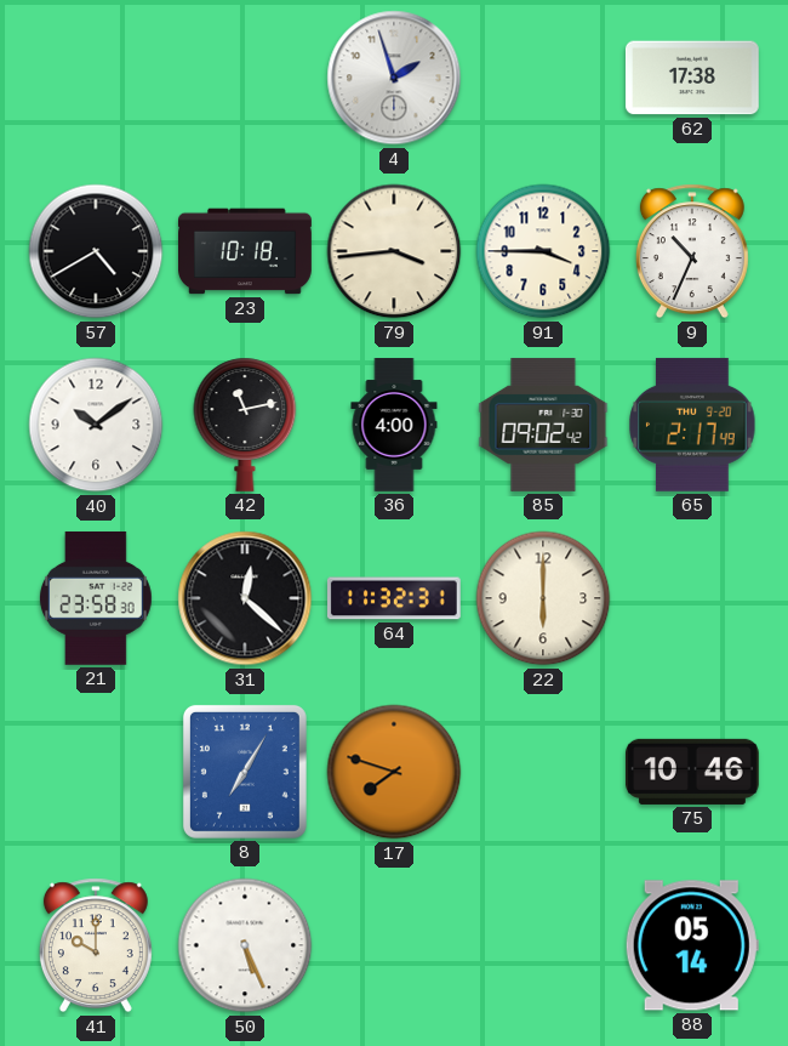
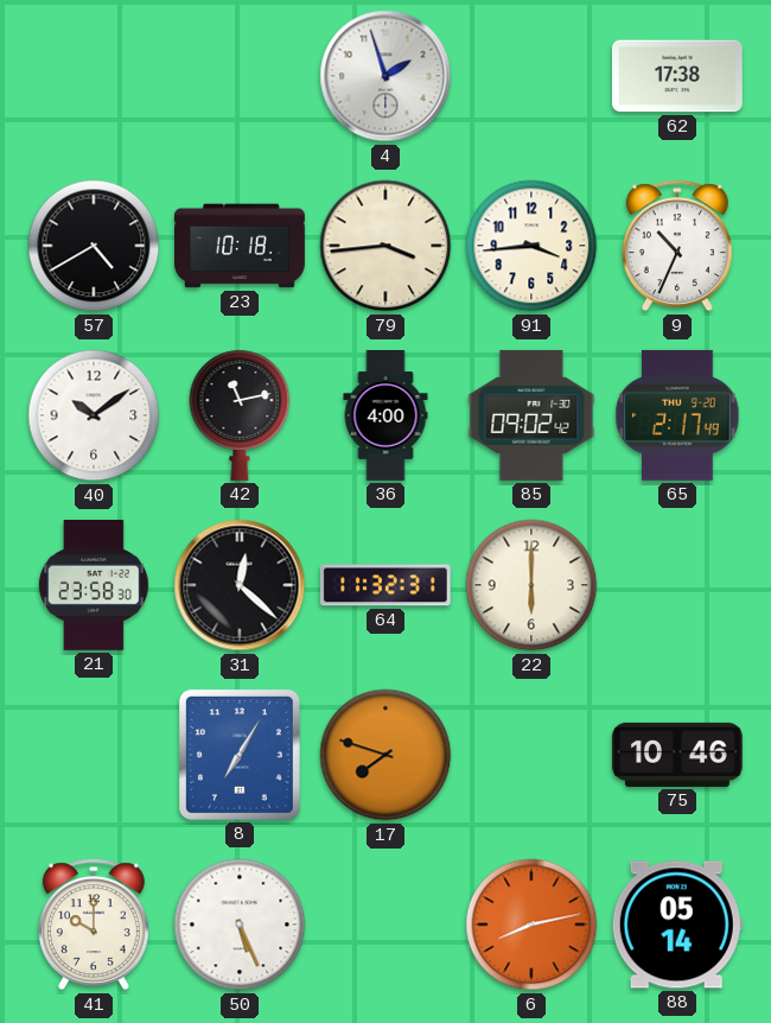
91: 3:45 -> 3:44
6: none -> 8:13
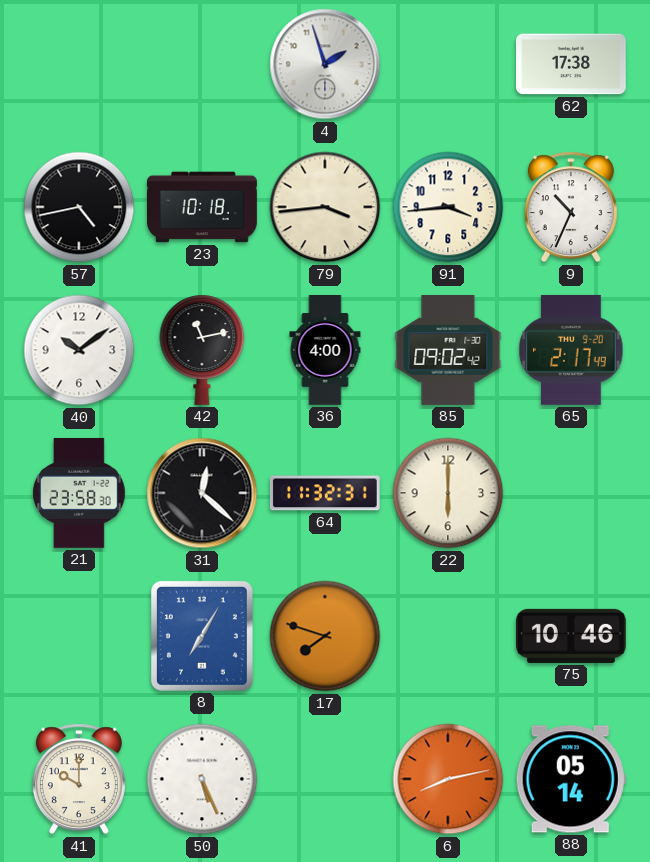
57: 4:40 -> 4:43
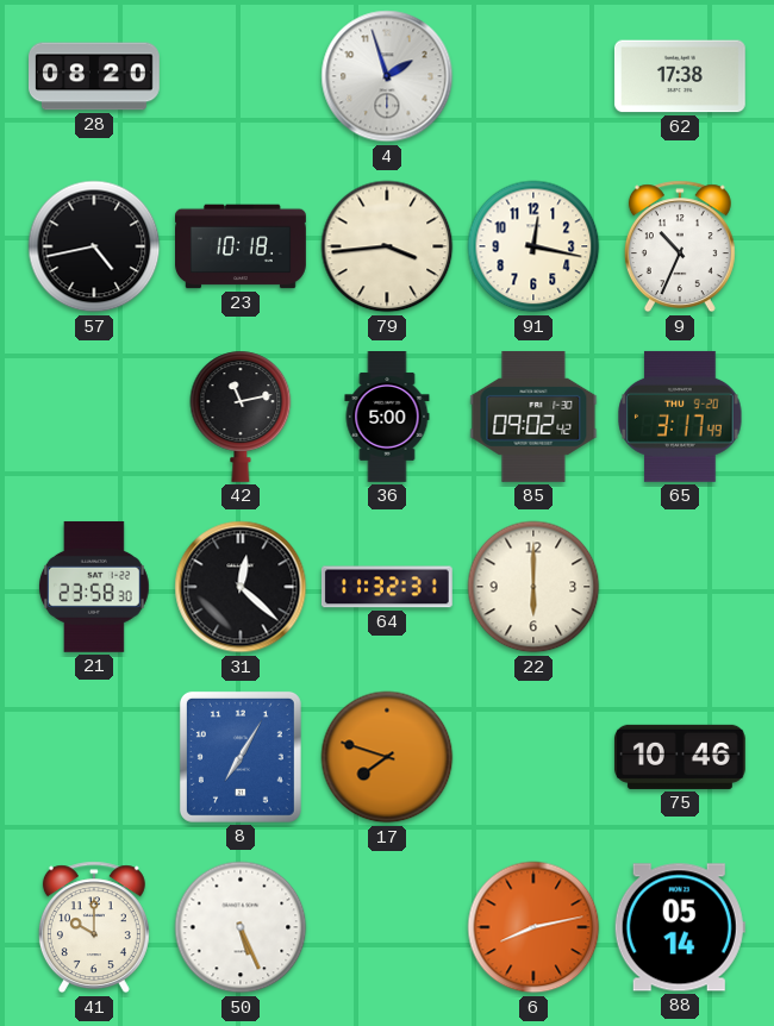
28: none -> 08:20
91: 3:44 -> 12:17
40: 10:09 -> none
36: 4:00 -> 5:00
65: 2:17 -> 3:17
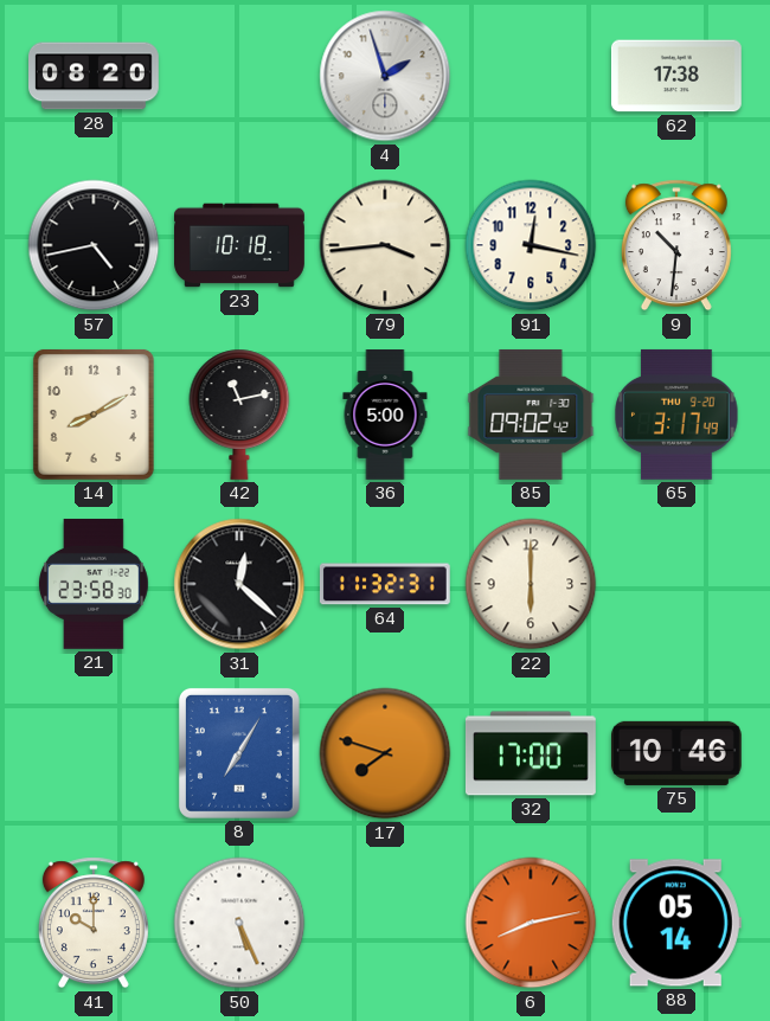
9: 10:34 -> 10:31
14: none -> 8:10
32: none -> 17:00
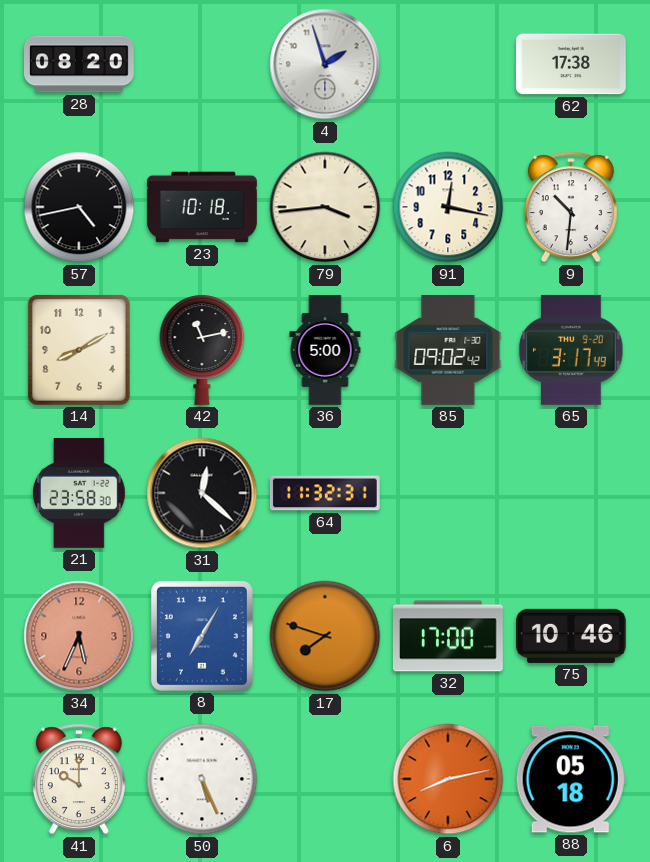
22: 6:00 -> none
34: none -> 5:34
88: 05:14 -> 05:18
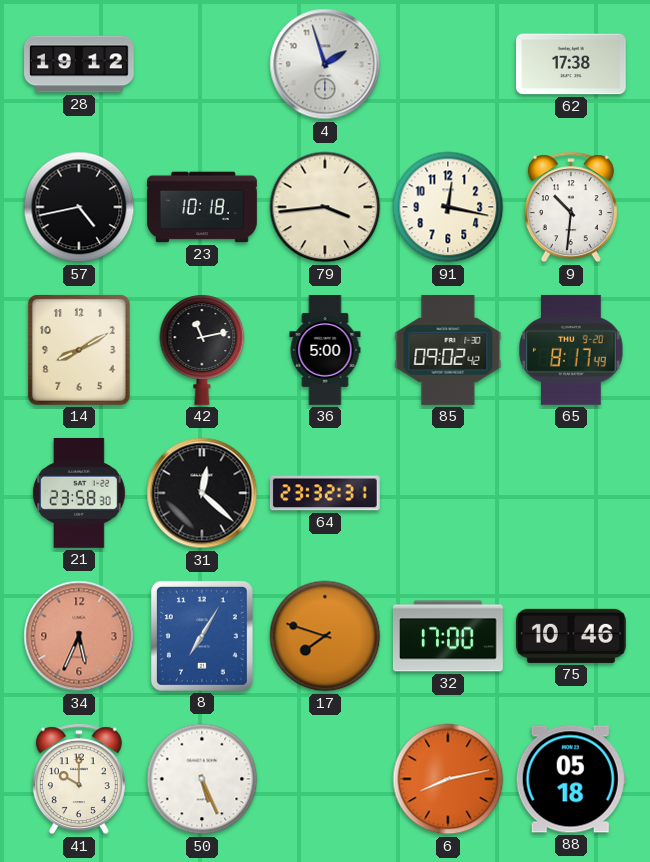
28: 08:20 -> 19:12
65: 3:17 -> 8:17
64: 11:32 -> 23:32
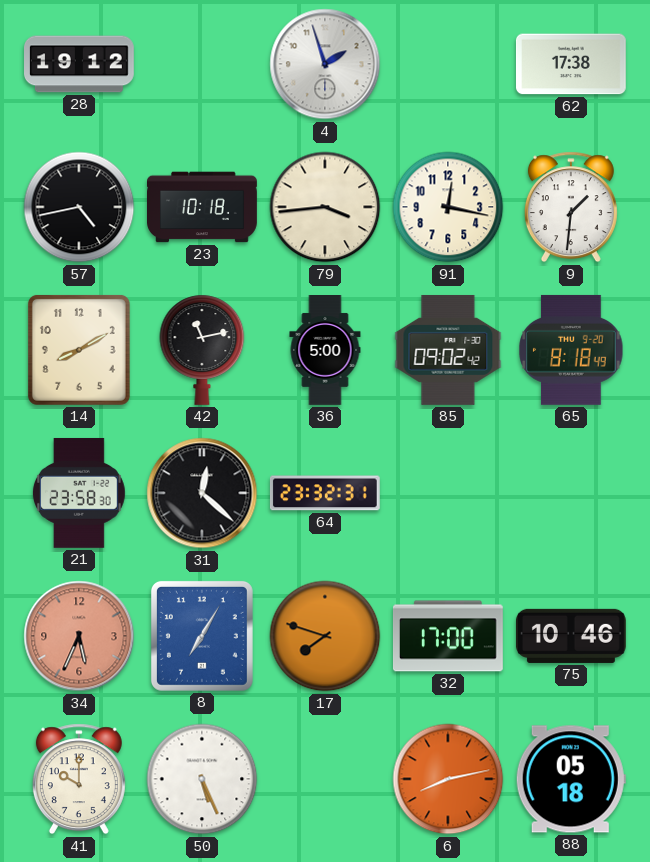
9: 10:31 -> 1:31
65: 8:17 -> 8:18
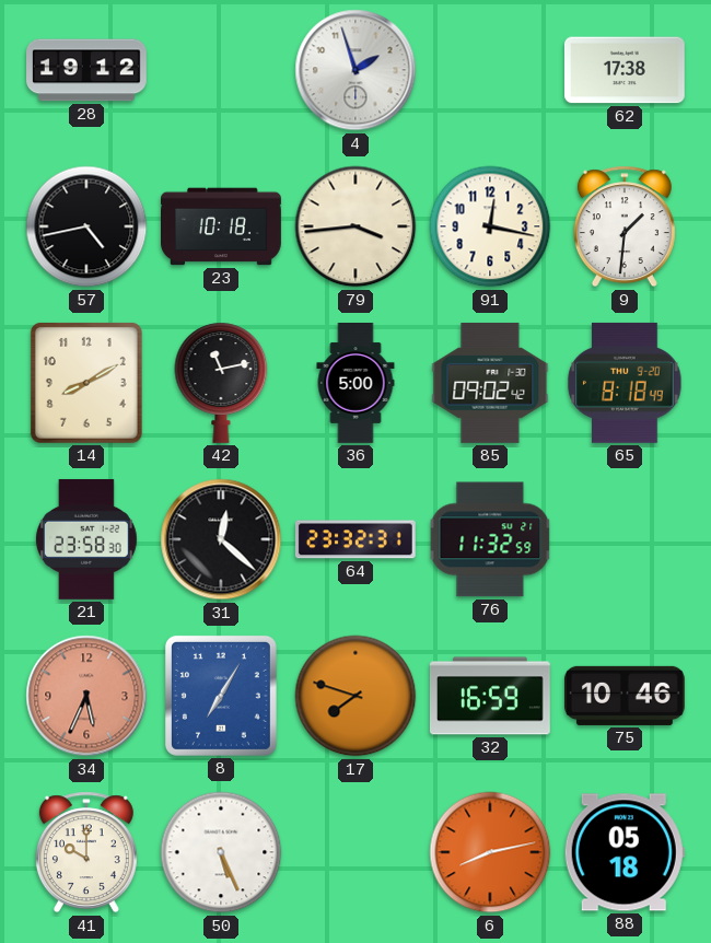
76: none -> 11:32
32: 17:00 -> 16:59
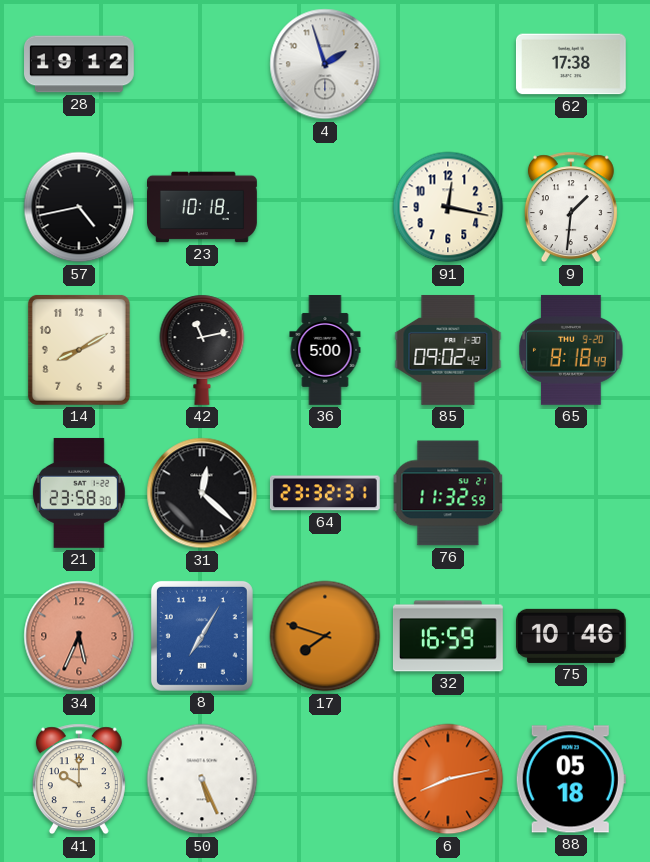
79: 3:44 -> none
